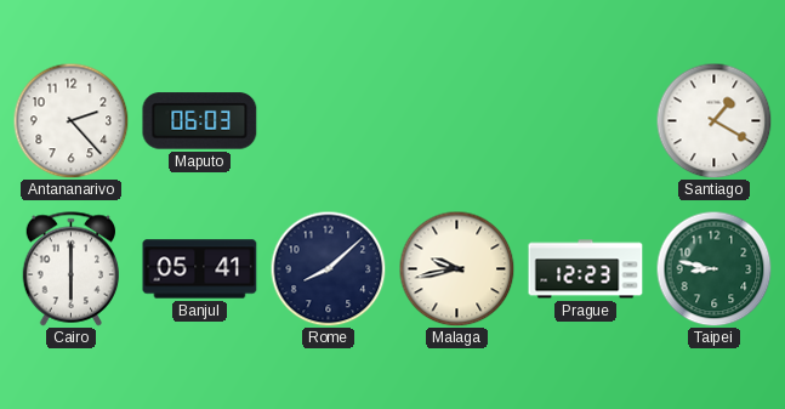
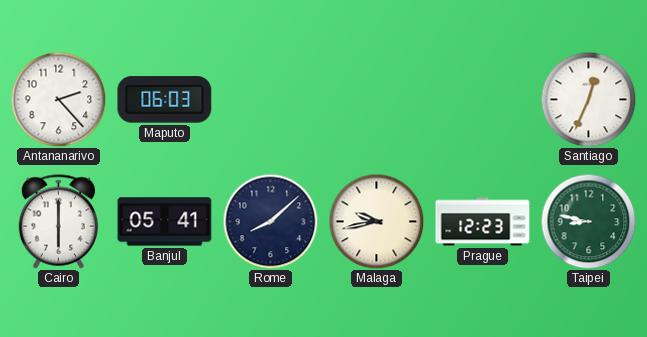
Santiago: 1:20 -> 12:34
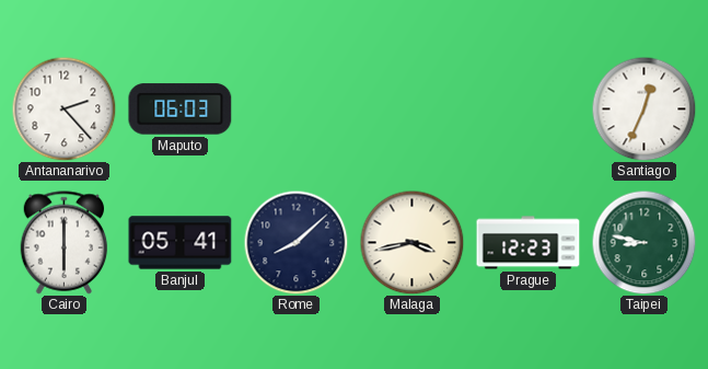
Malaga: 9:43 -> 3:43
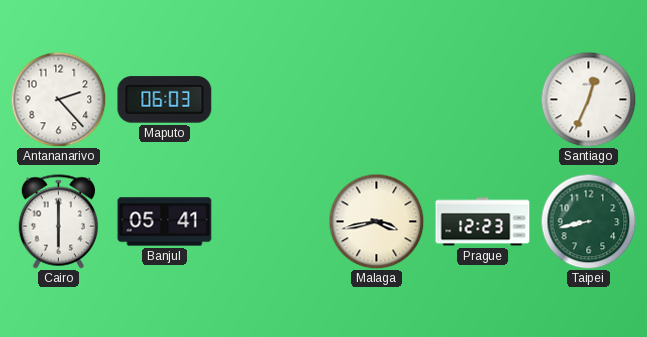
Rome: 8:08 -> none
Taipei: 8:47 -> 8:43
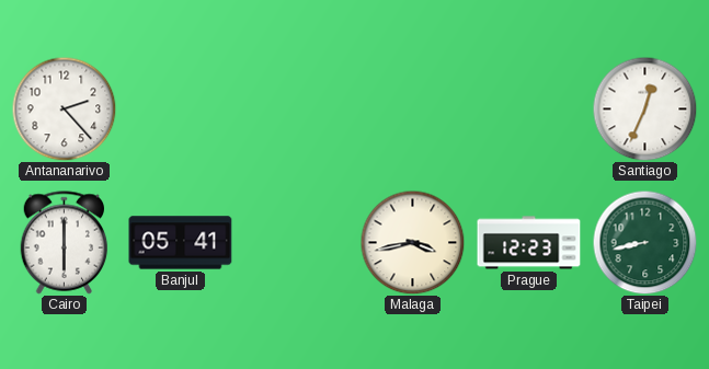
Maputo: 06:03 -> none
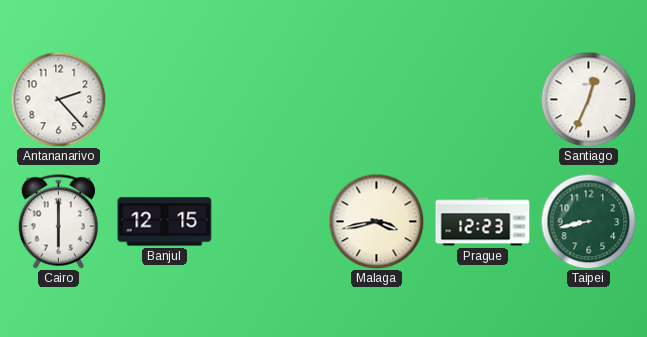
Banjul: 05:41 -> 12:15
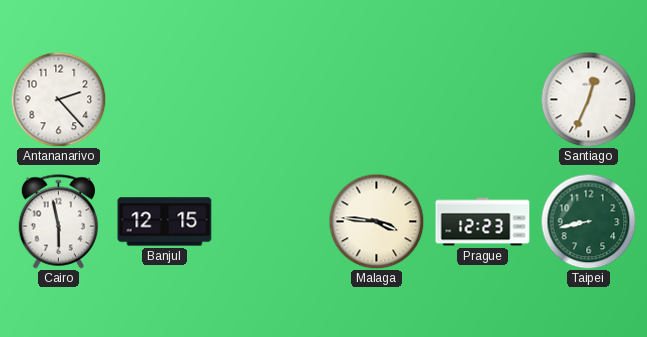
Cairo: 6:00 -> 5:58
Malaga: 3:43 -> 3:46
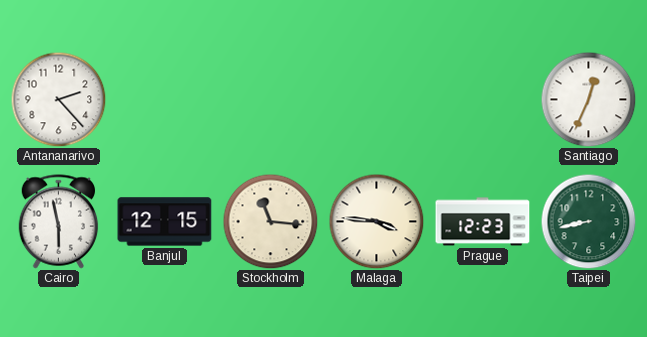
Stockholm: none -> 11:16
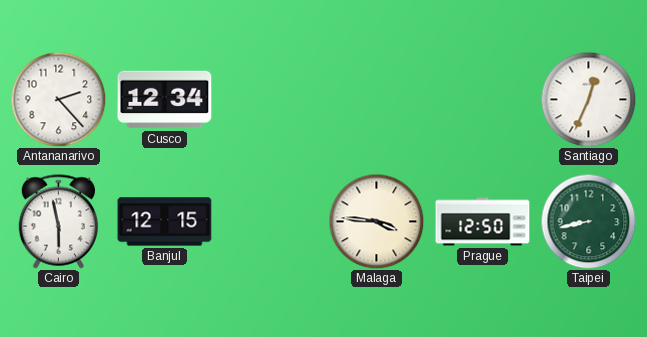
Cusco: none -> 12:34
Stockholm: 11:16 -> none
Prague: 12:23 -> 12:50
